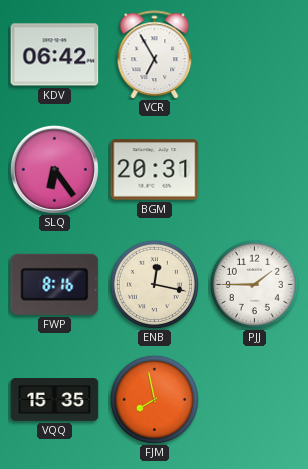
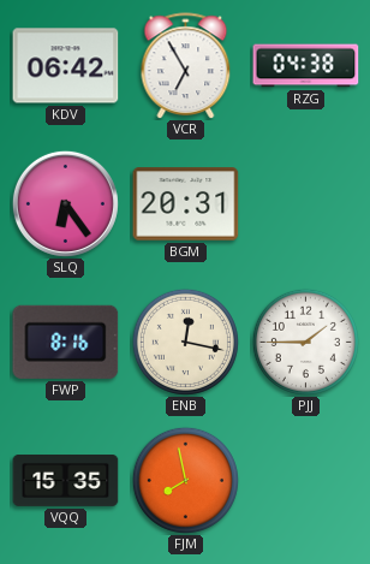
RZG: none -> 04:38
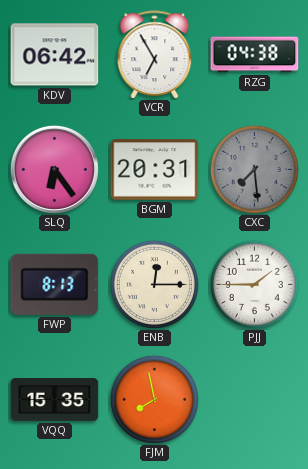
CXC: none -> 7:29
FWP: 8:16 -> 8:13
ENB: 12:17 -> 12:15
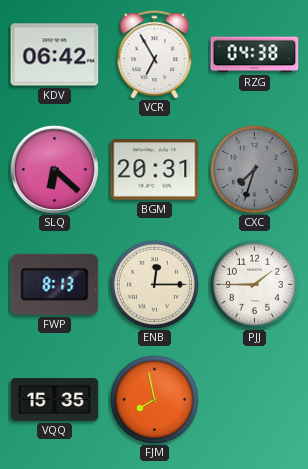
SLQ: 6:24 -> 6:22
CXC: 7:29 -> 7:33
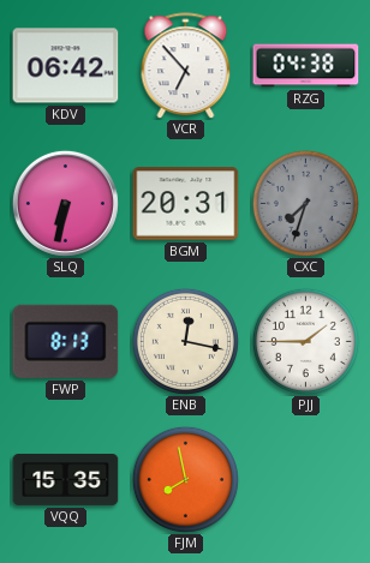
VCR: 6:55 -> 6:53
SLQ: 6:22 -> 6:32
ENB: 12:15 -> 12:17
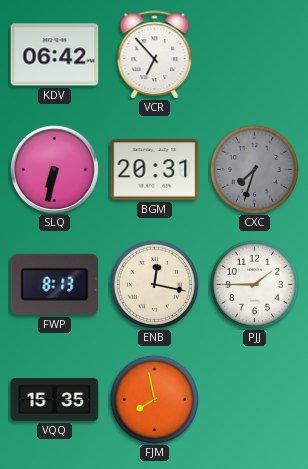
RZG: 04:38 -> none
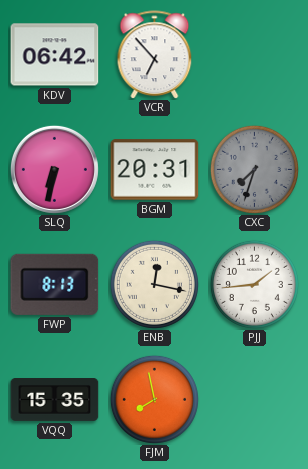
PJJ: 1:45 -> 1:44
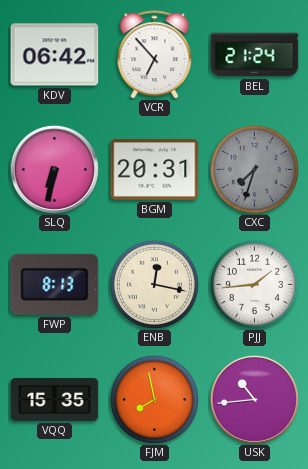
BEL: none -> 21:24
USK: none -> 10:44
